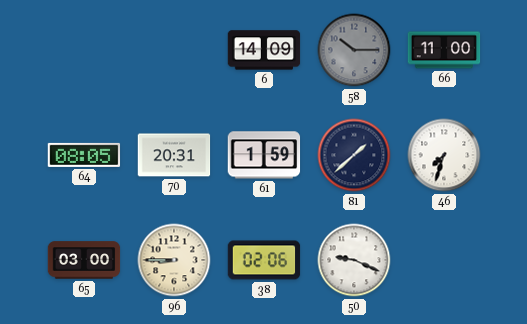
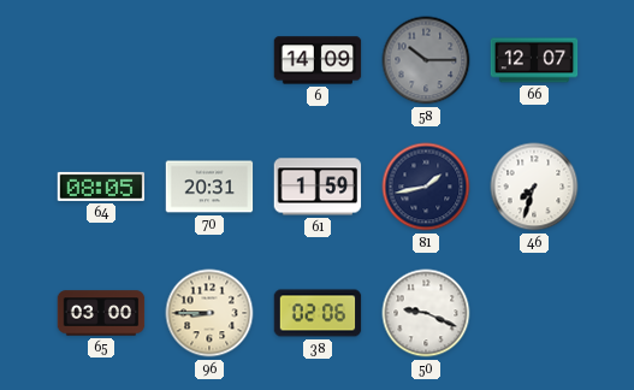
66: 11:00 -> 12:07
81: 1:38 -> 1:43
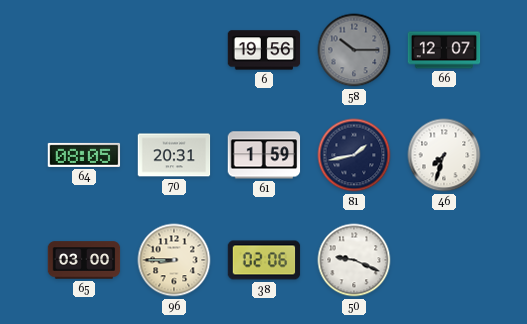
6: 14:09 -> 19:56
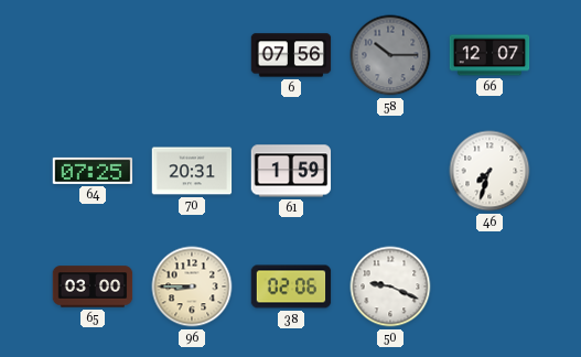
6: 19:56 -> 07:56
64: 08:05 -> 07:25
81: 1:43 -> none
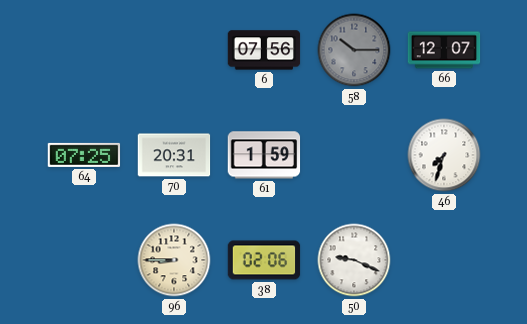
65: 03:00 -> none
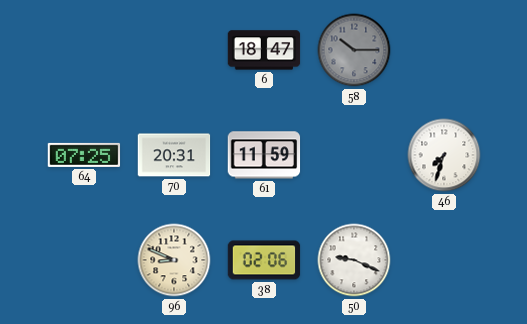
6: 07:56 -> 18:47
66: 12:07 -> none
61: 1:59 -> 11:59
96: 8:45 -> 8:49
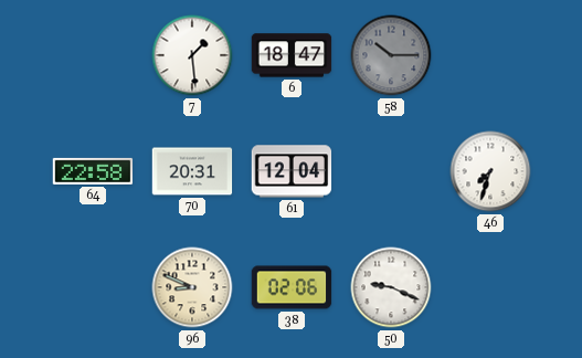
7: none -> 1:29
64: 07:25 -> 22:58
61: 11:59 -> 12:04
